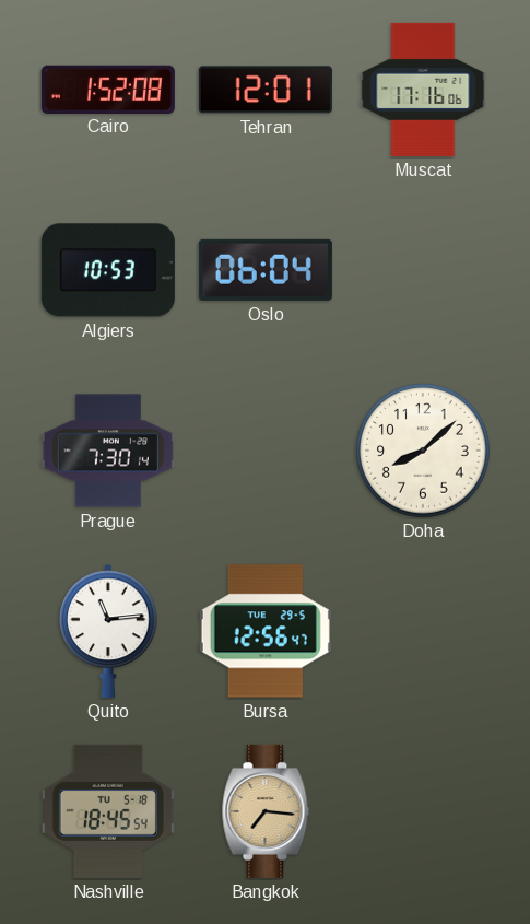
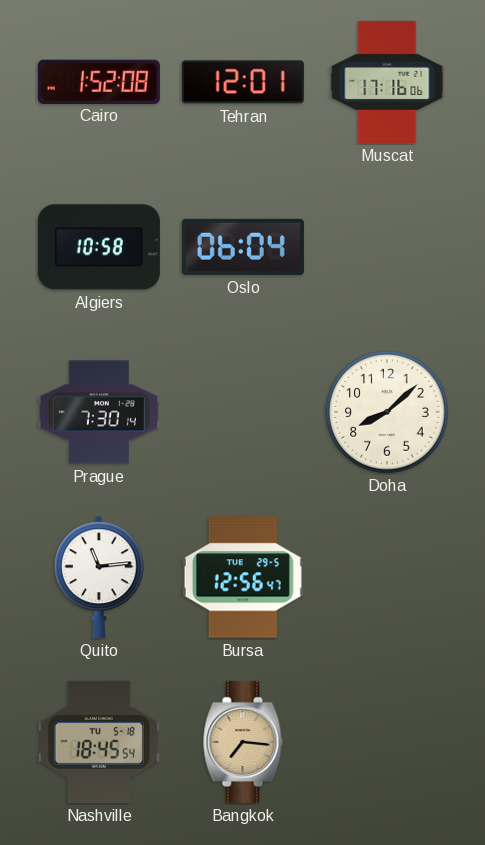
Algiers: 10:53 -> 10:58
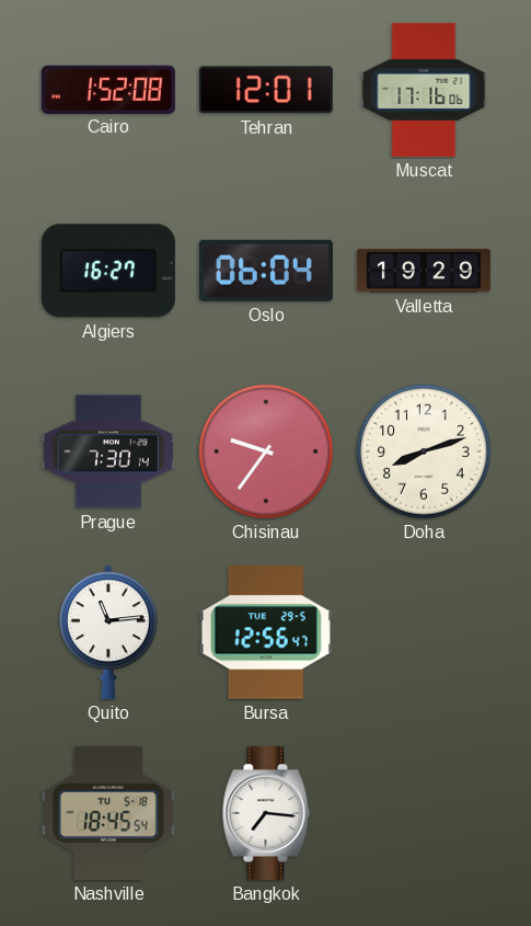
Algiers: 10:58 -> 16:27
Valletta: none -> 19:29
Chisinau: none -> 9:36
Doha: 8:08 -> 8:12
Bangkok dial: champagne -> white
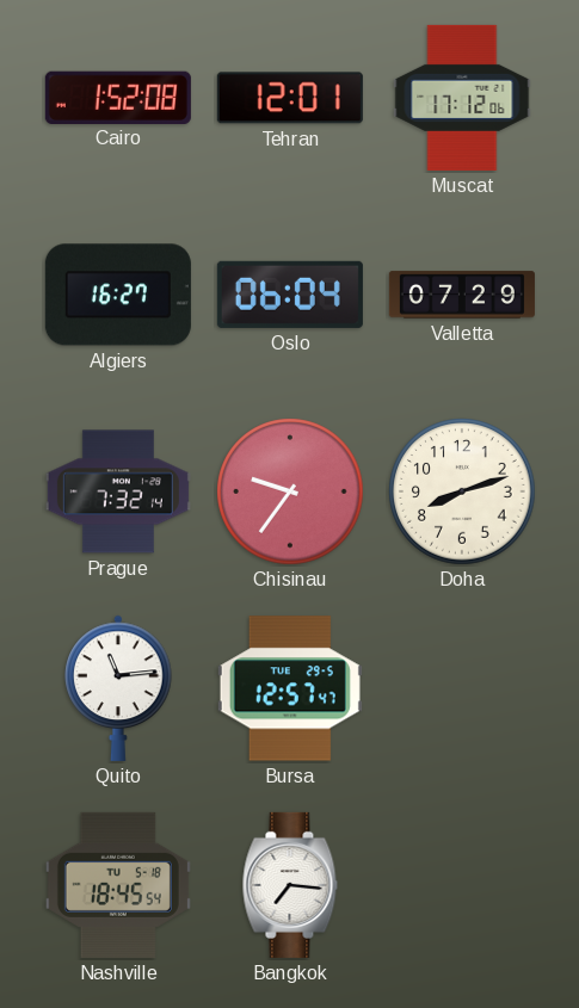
Muscat: 17:16 -> 17:12
Valletta: 19:29 -> 07:29
Prague: 7:30 -> 7:32
Bursa: 12:56 -> 12:57
